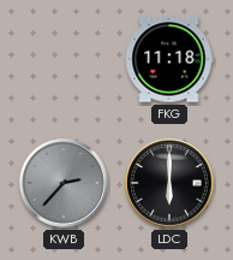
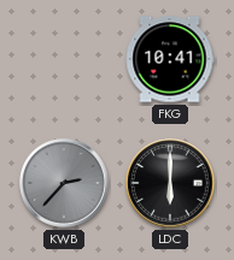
FKG: 11:18 -> 10:41
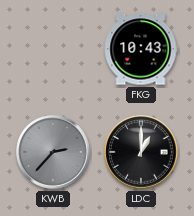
FKG: 10:41 -> 10:43
LDC: 6:00 -> 1:00
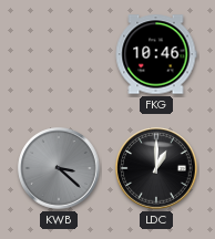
FKG: 10:43 -> 10:46
KWB: 2:37 -> 3:22
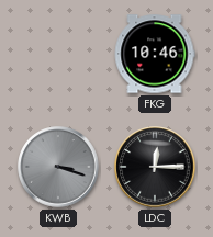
KWB: 3:22 -> 3:18
LDC: 1:00 -> 12:15
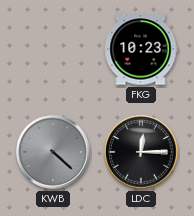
FKG: 10:46 -> 10:23
KWB: 3:18 -> 4:22
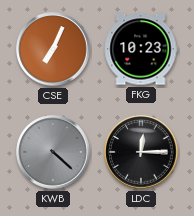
CSE: none -> 7:04
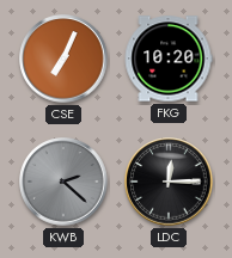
FKG: 10:23 -> 10:20
KWB: 4:22 -> 2:22
